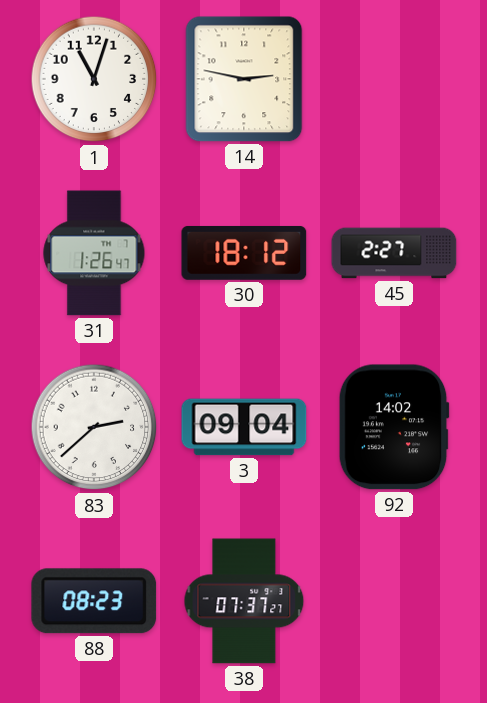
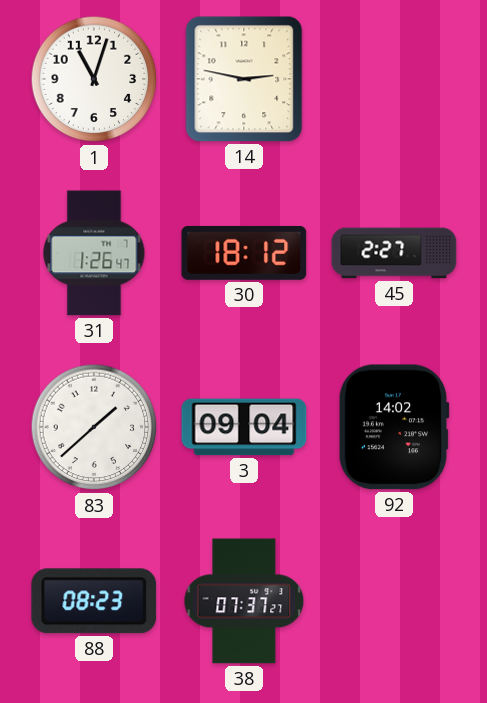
83: 2:38 -> 1:38
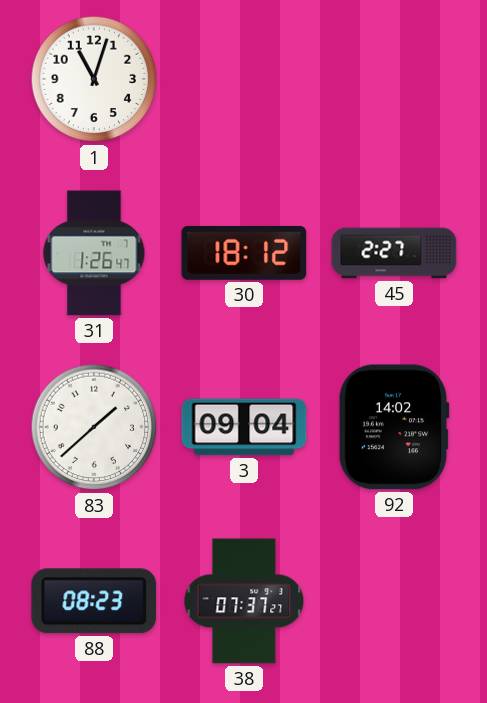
14: 2:47 -> none
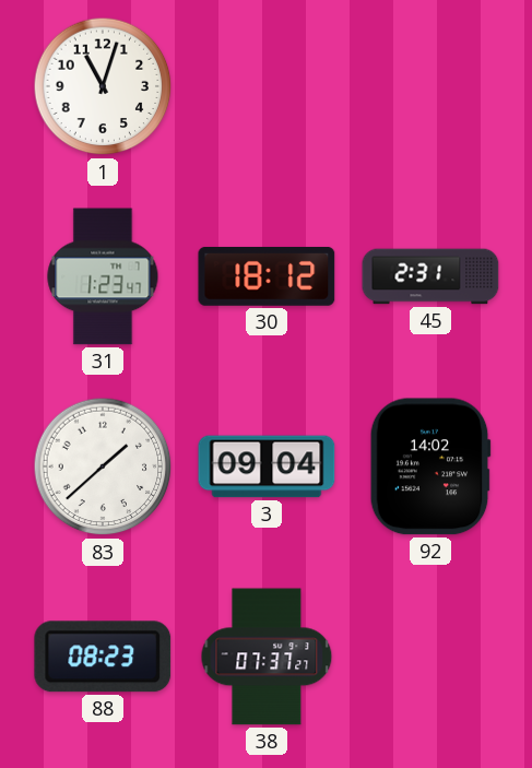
31: 1:26 -> 1:23
45: 2:27 -> 2:31
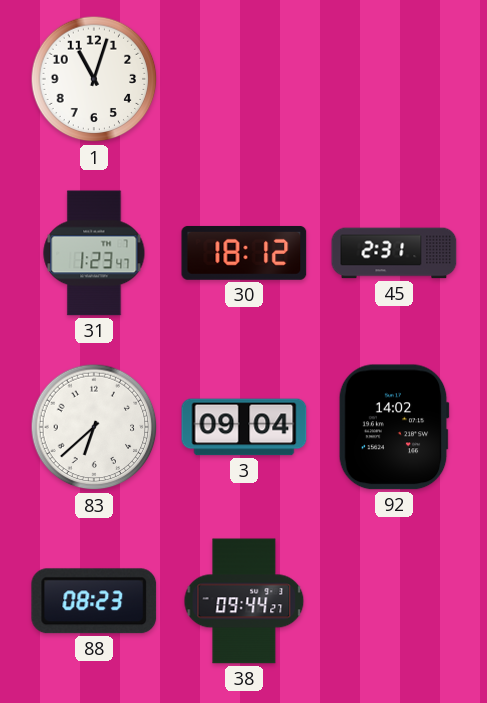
83: 1:38 -> 6:38
38: 07:37 -> 09:44
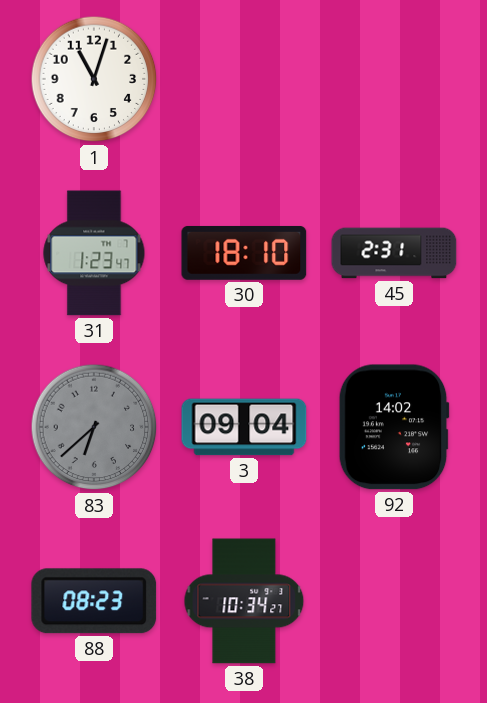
30: 18:12 -> 18:10
83 dial: white -> grey
38: 09:44 -> 10:34
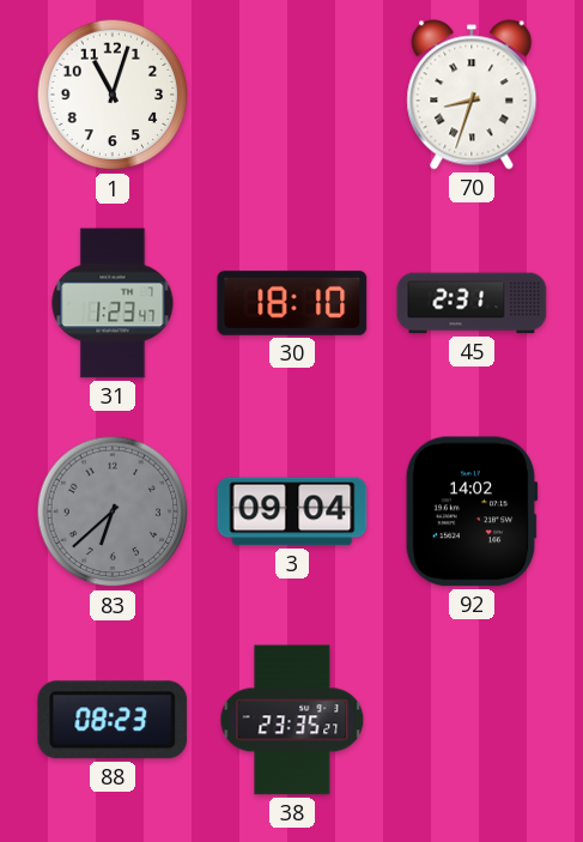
70: none -> 8:33
38: 10:34 -> 23:35
